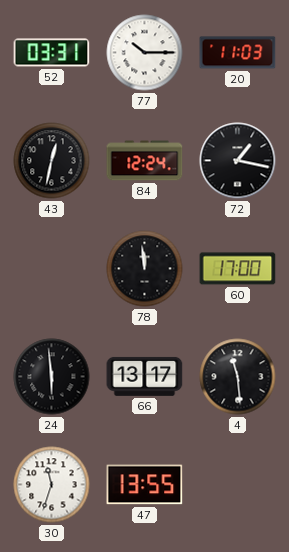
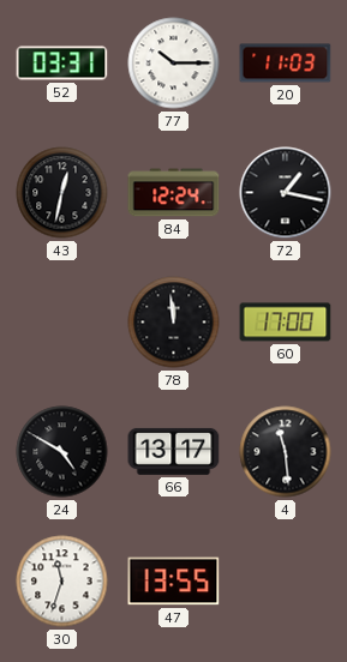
24: 5:59 -> 4:50
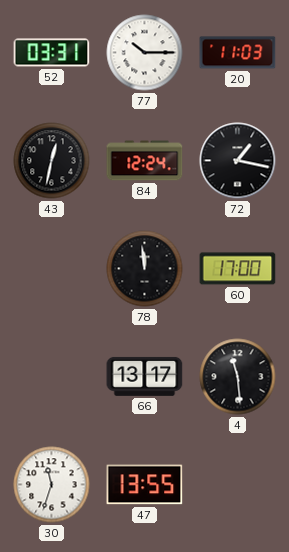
24: 4:50 -> none
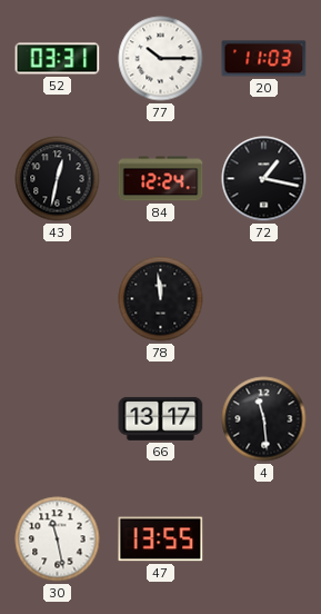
60: 17:00 -> none
30: 11:33 -> 11:28
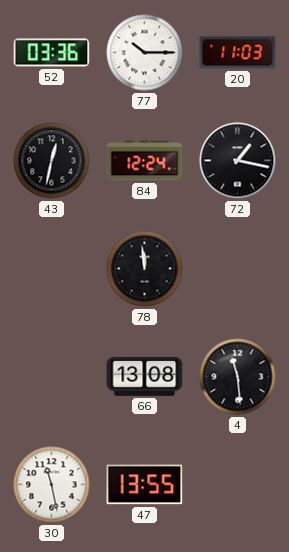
52: 03:31 -> 03:36
66: 13:17 -> 13:08
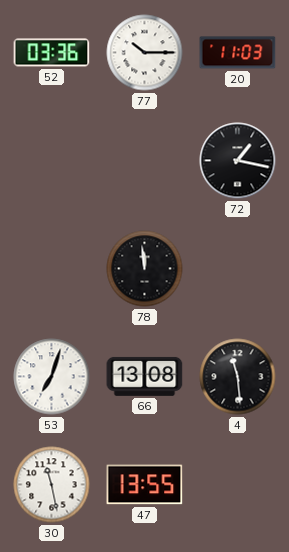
43: 12:32 -> none
84: 12:24 -> none
53: none -> 7:03
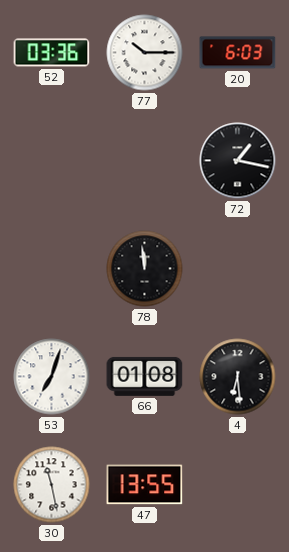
20: 11:03 -> 6:03
66: 13:08 -> 01:08
4: 11:29 -> 6:29
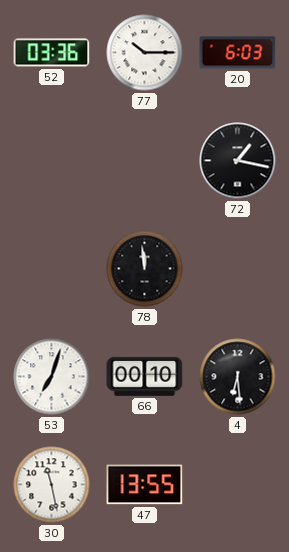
66: 01:08 -> 00:10
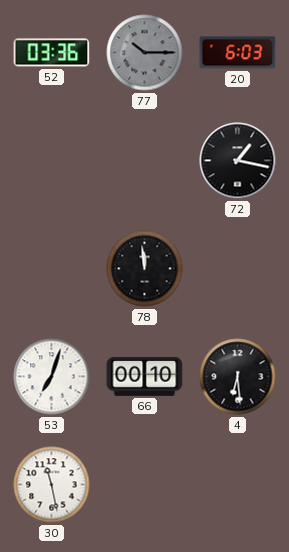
77 dial: white -> grey
47: 13:55 -> none
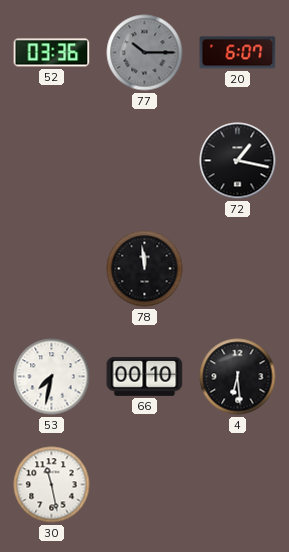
20: 6:03 -> 6:07
53: 7:03 -> 7:32
